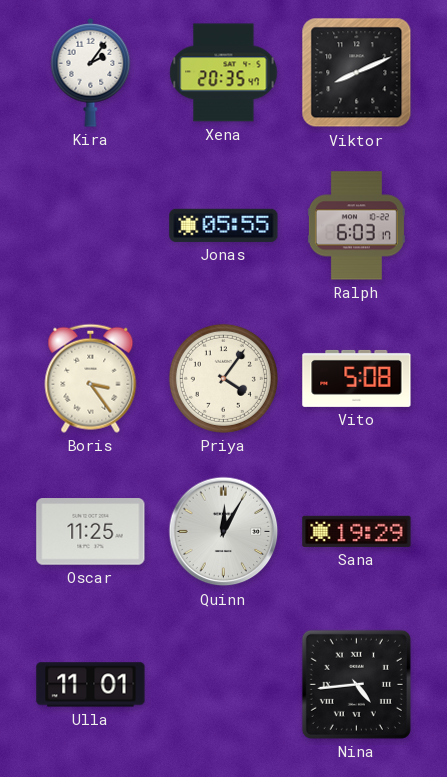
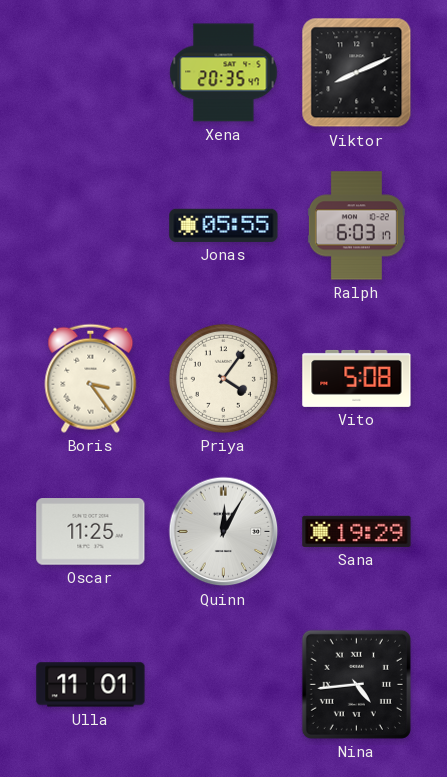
Kira: 2:06 -> none
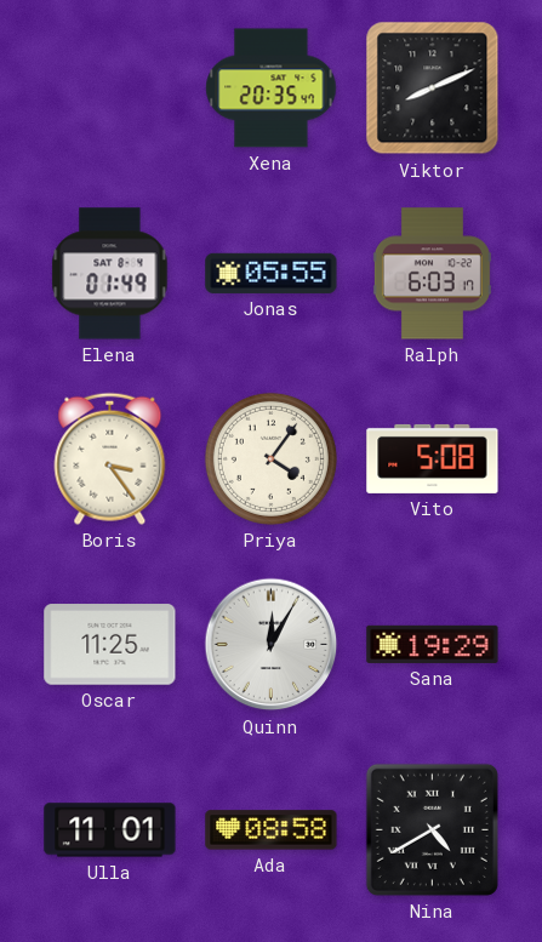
Elena: none -> 01:49
Ada: none -> 08:58
Nina: 4:44 -> 4:40
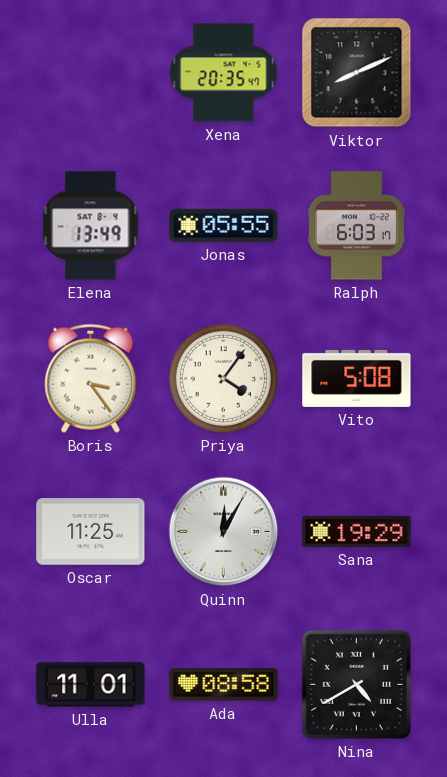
Elena: 01:49 -> 13:49
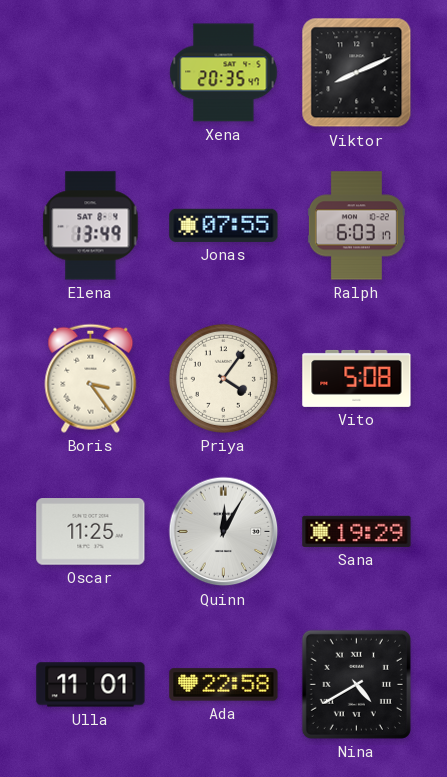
Jonas: 05:55 -> 07:55
Ada: 08:58 -> 22:58
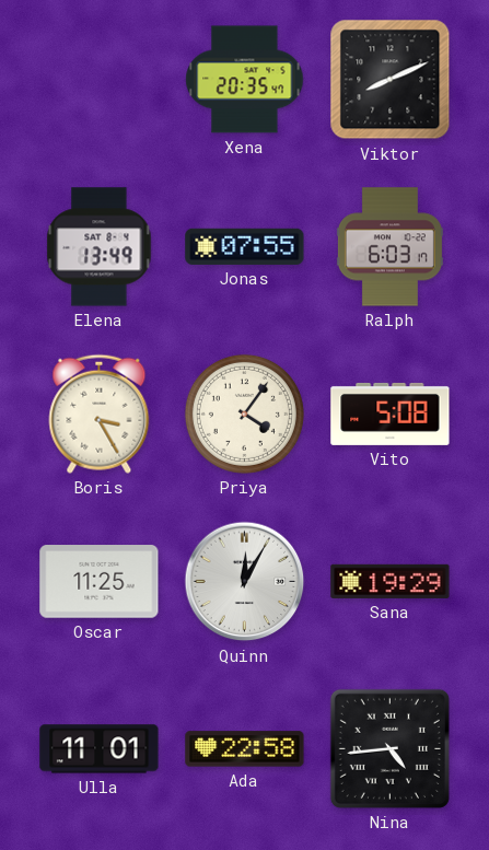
Boris: 3:24 -> 3:25
Nina: 4:40 -> 4:44
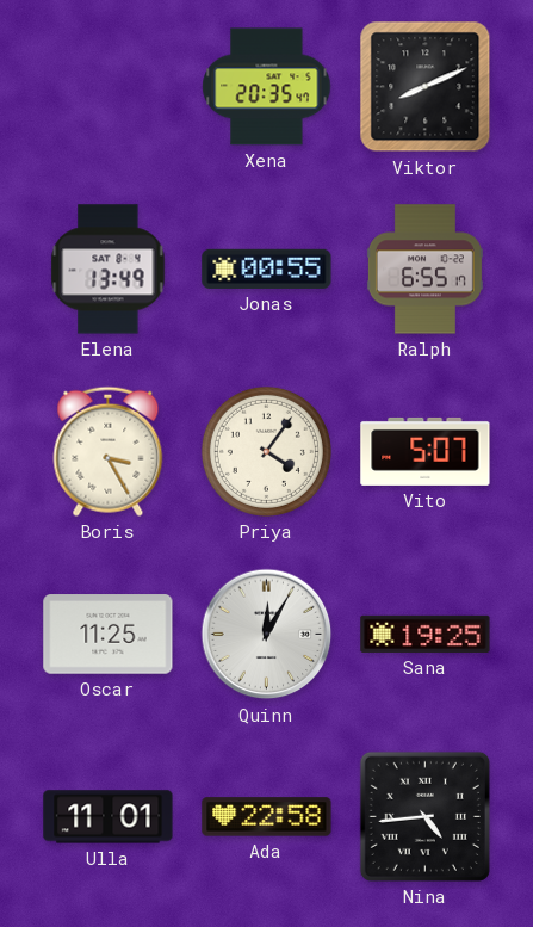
Jonas: 07:55 -> 00:55
Ralph: 6:03 -> 6:55
Vito: 5:08 -> 5:07
Sana: 19:29 -> 19:25
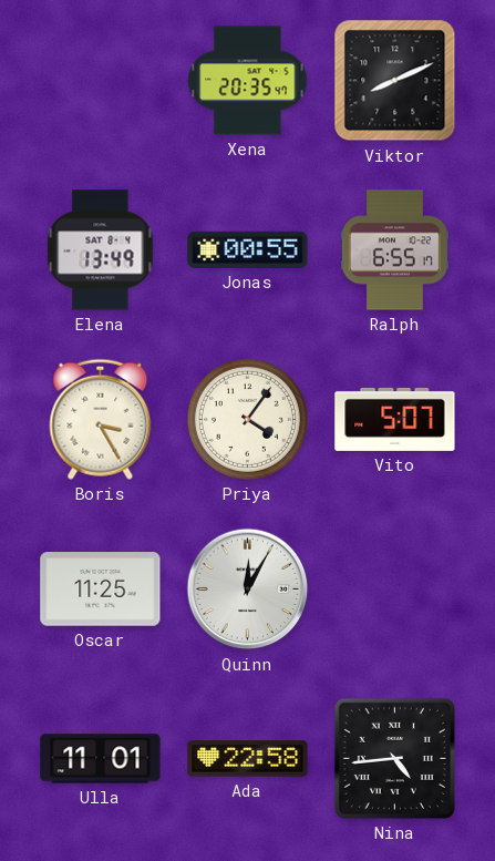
Sana: 19:25 -> none
